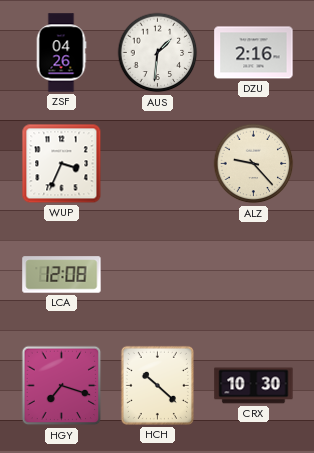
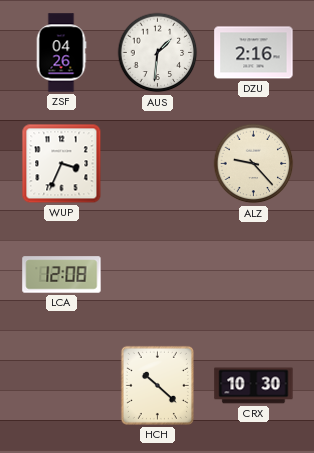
HGY: 7:18 -> none
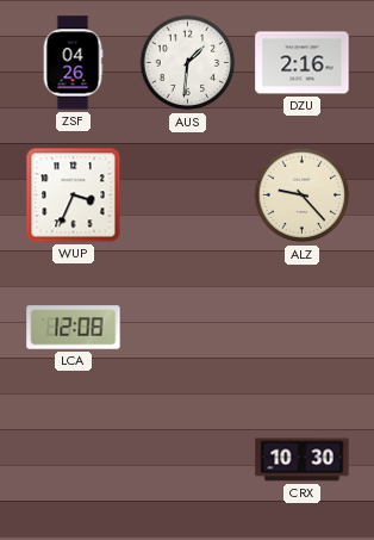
HCH: 10:22 -> none
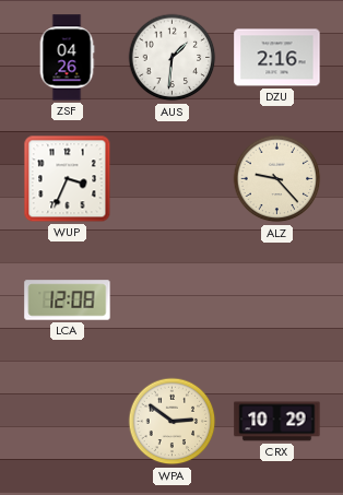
WPA: none -> 2:51
CRX: 10:30 -> 10:29
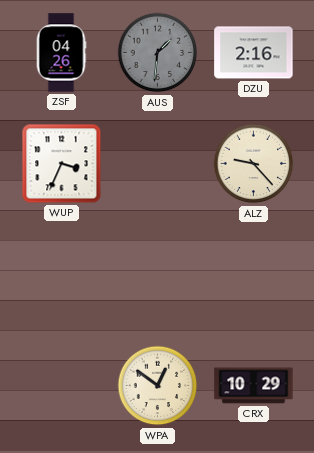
AUS dial: white -> grey
LCA: 12:08 -> none
WPA: 2:51 -> 12:51
